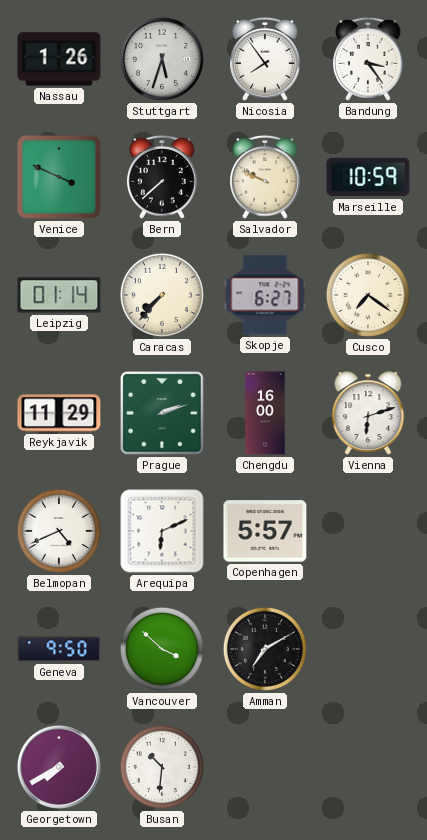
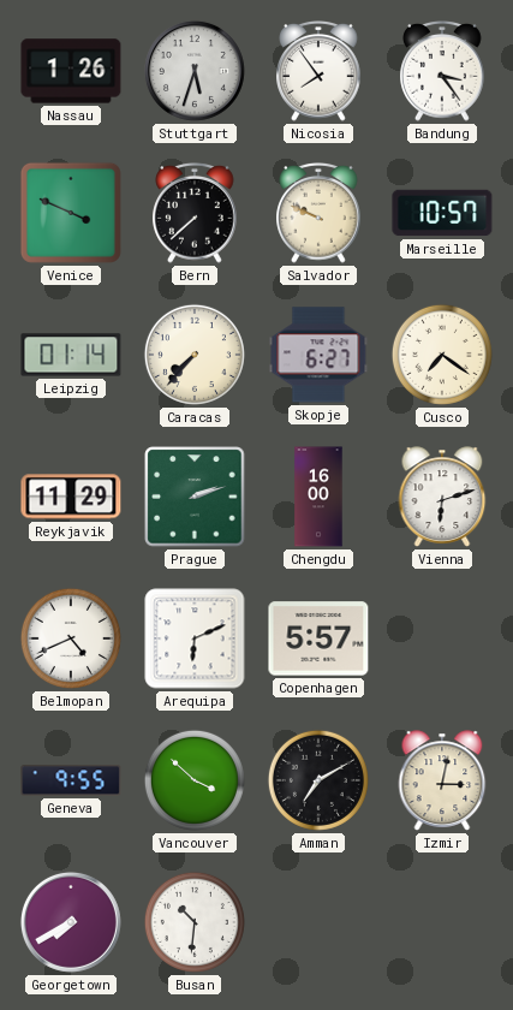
Marseille: 10:59 -> 10:57
Geneva: 9:50 -> 9:55
Izmir: none -> 3:02
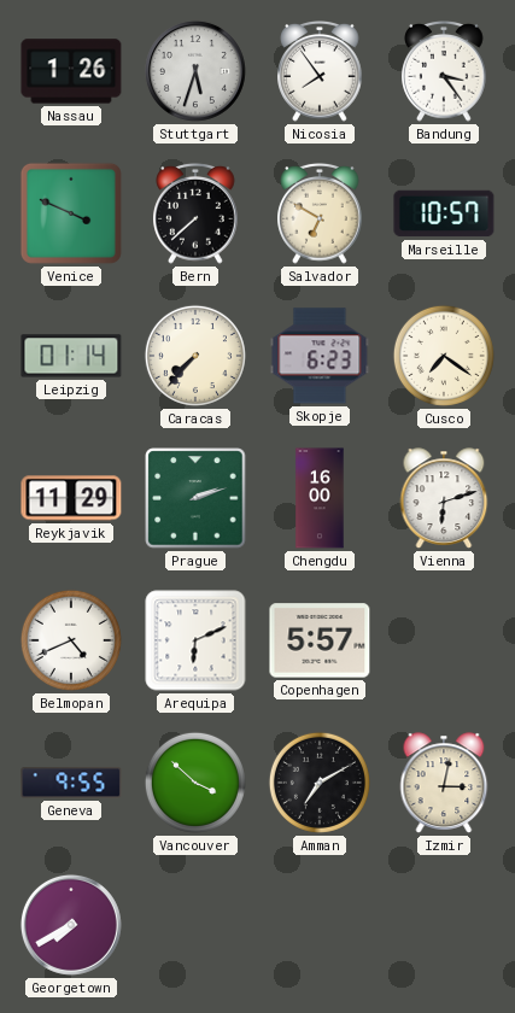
Salvador: 9:49 -> 6:50
Skopje: 6:27 -> 6:23
Busan: 10:31 -> none
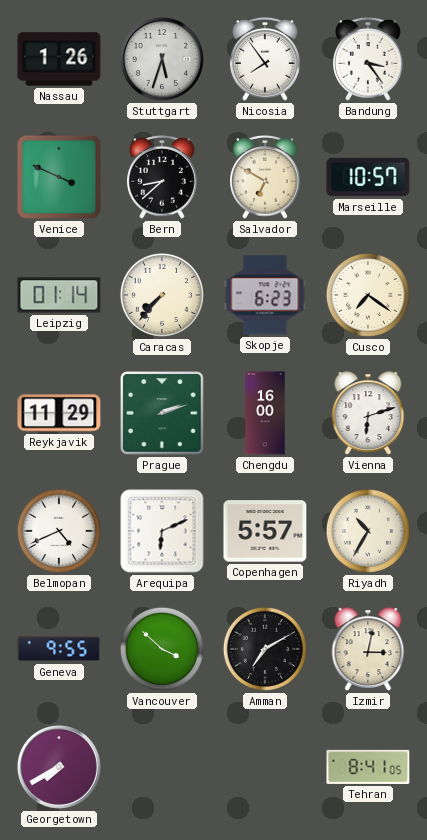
Bern: 7:38 -> 8:38
Riyadh: none -> 10:35
Tehran: none -> 8:41
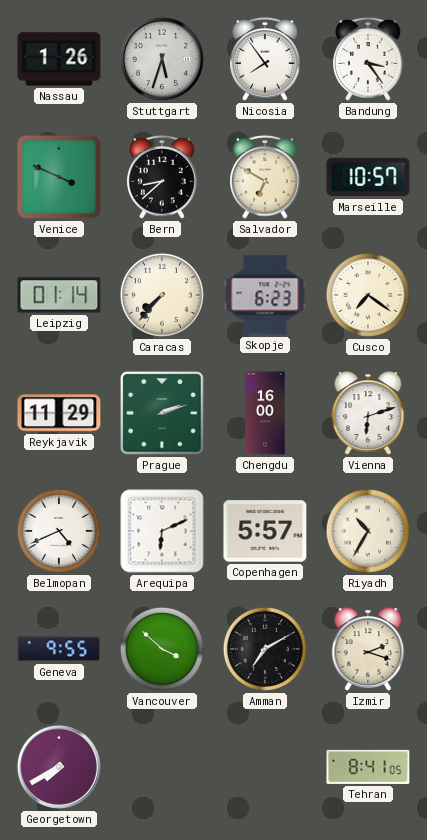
Izmir: 3:02 -> 2:18
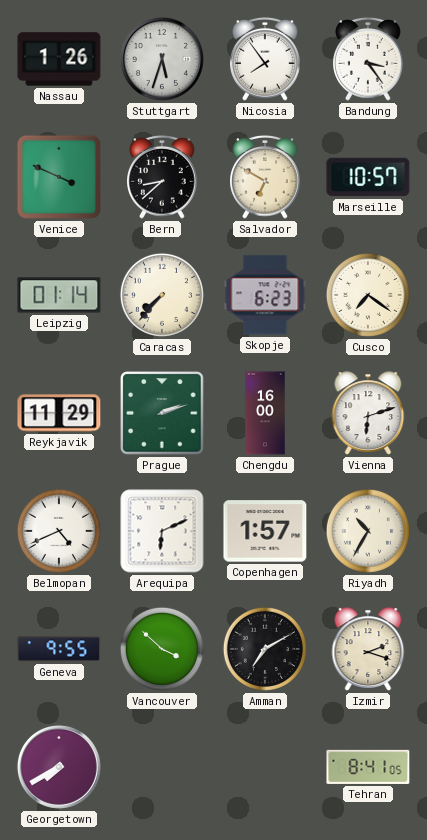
Copenhagen: 5:57 -> 1:57
